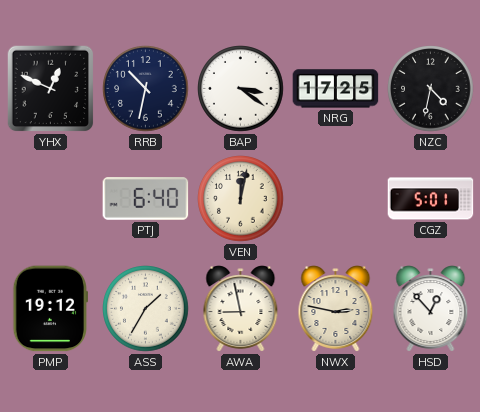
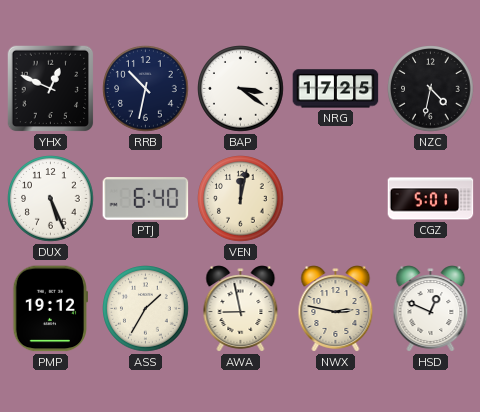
DUX: none -> 5:26
HSD: 12:53 -> 12:49
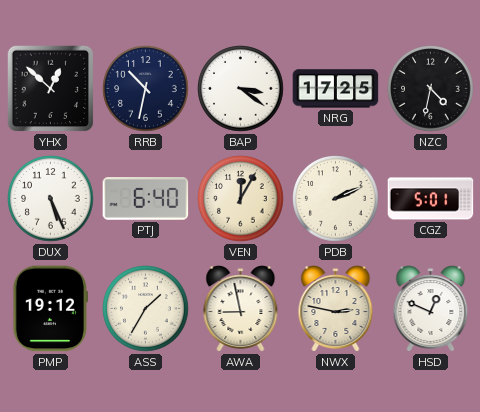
YHX: 12:49 -> 12:52
VEN: 12:02 -> 12:05
PDB: none -> 2:11
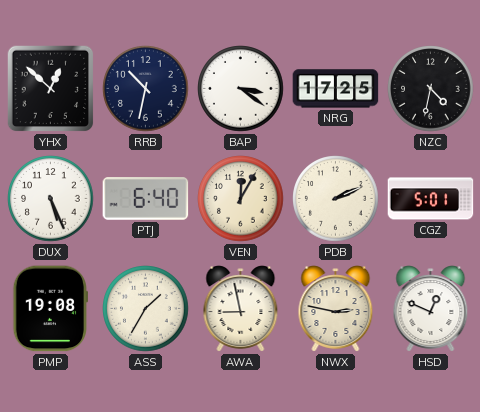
PMP: 19:12 -> 19:08
